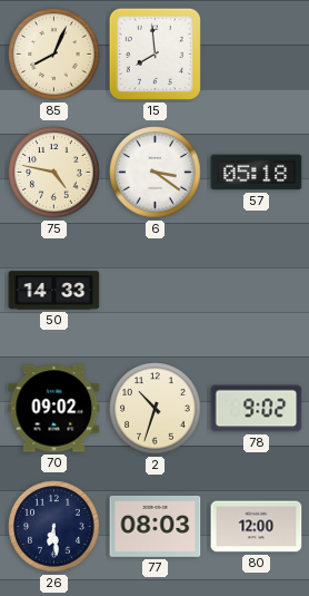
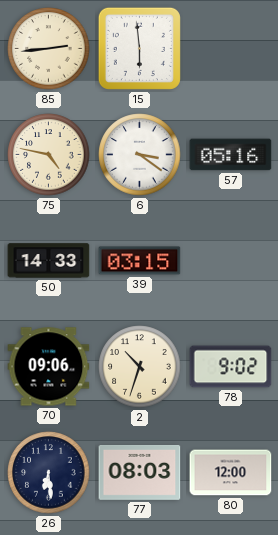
85: 8:04 -> 2:44
15: 7:59 -> 5:59
57: 05:18 -> 05:16
39: none -> 03:15
70: 09:02 -> 09:06
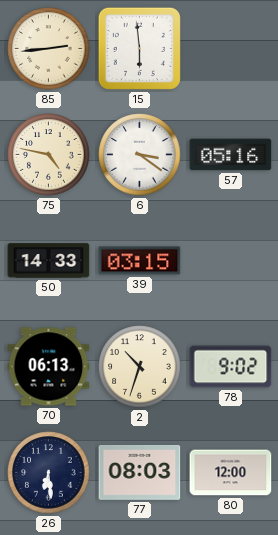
70: 09:06 -> 06:13
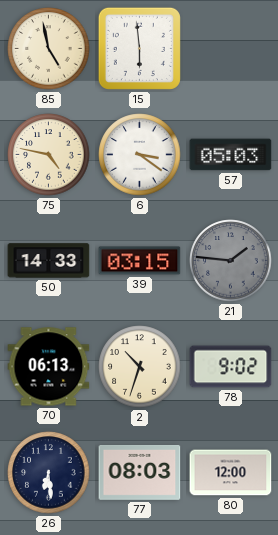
85: 2:44 -> 4:58
57: 05:16 -> 05:03
21: none -> 1:46
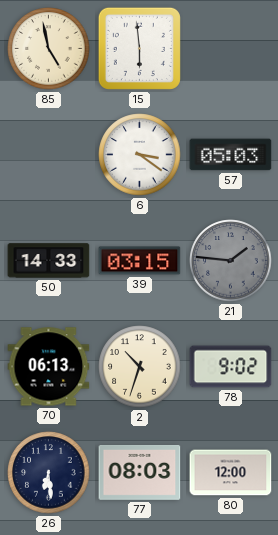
75: 4:47 -> none
